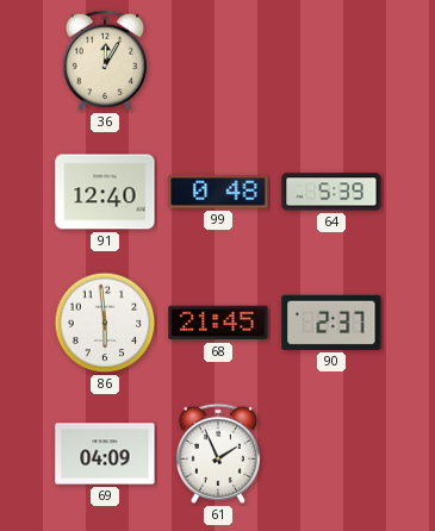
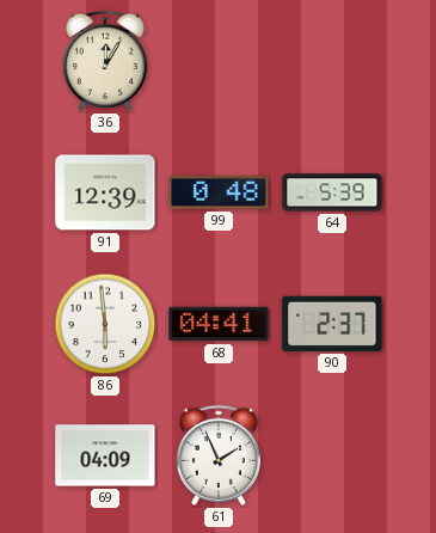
91: 12:40 -> 12:39
68: 21:45 -> 04:41
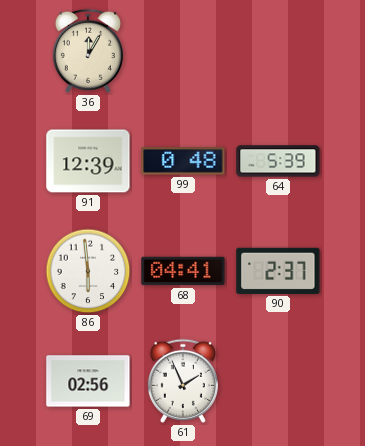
69: 04:09 -> 02:56
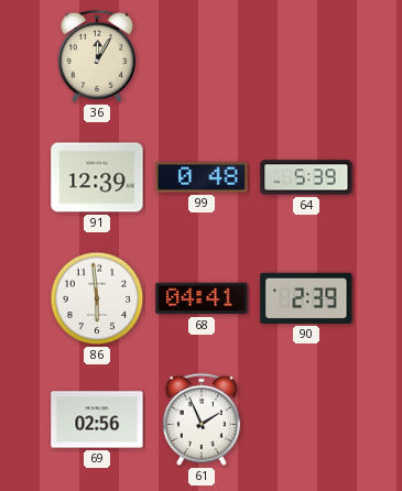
90: 2:37 -> 2:39
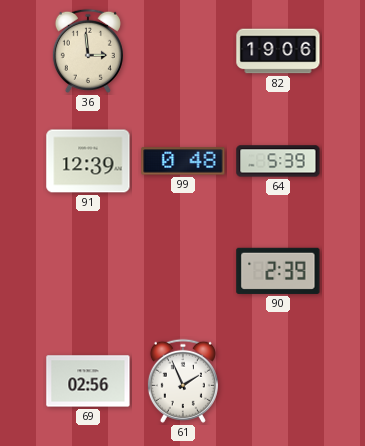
36: 12:05 -> 2:59
82: none -> 19:06
86: 5:59 -> none
68: 04:41 -> none
